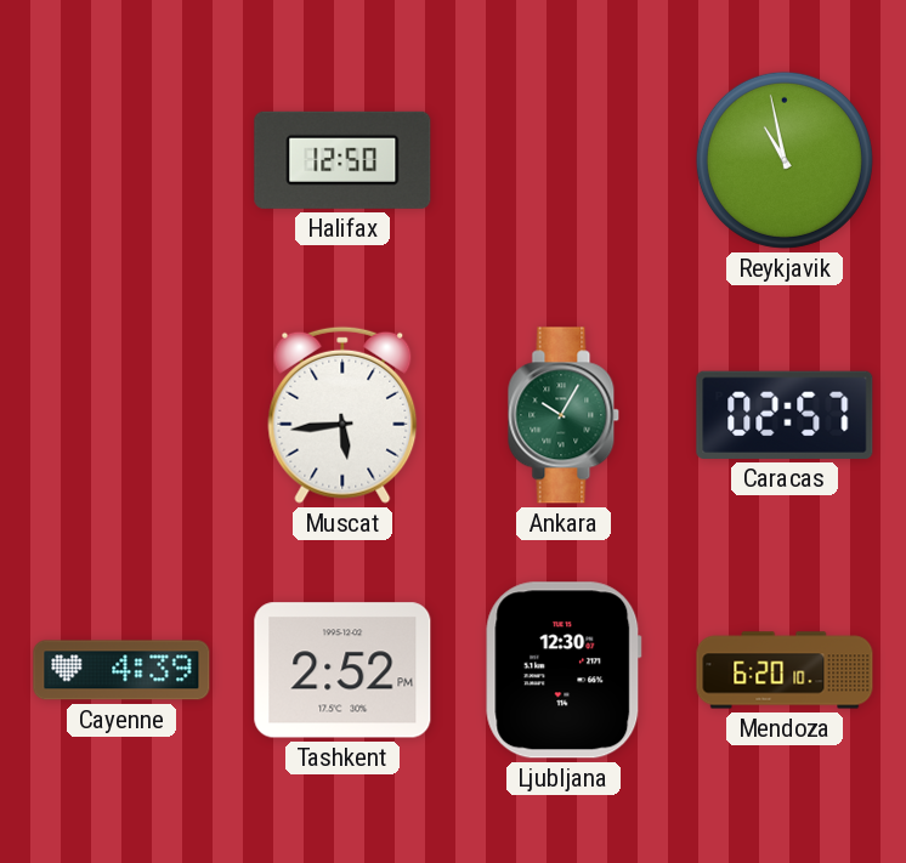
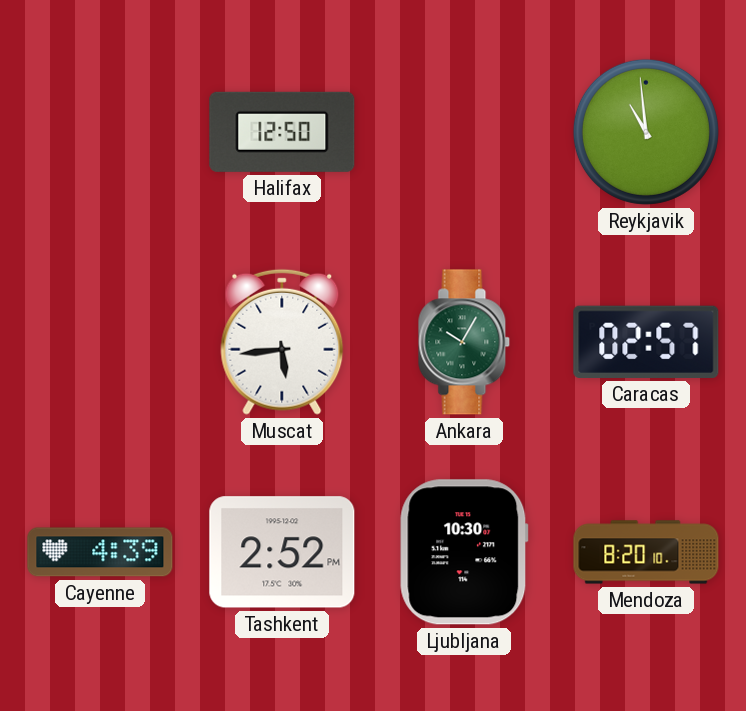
Reykjavik: 10:58 -> 10:59
Ljubljana: 12:30 -> 10:30
Mendoza: 6:20 -> 8:20
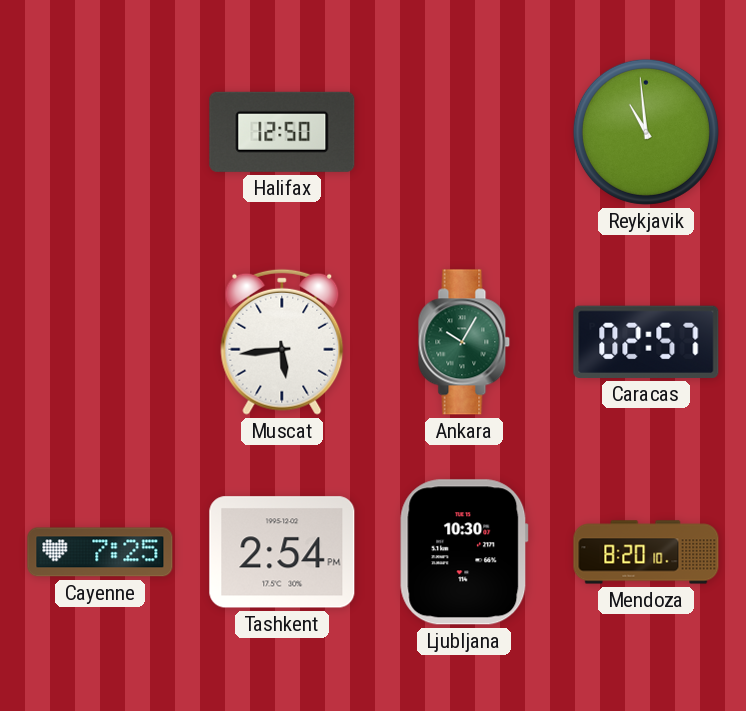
Cayenne: 4:39 -> 7:25
Tashkent: 2:52 -> 2:54
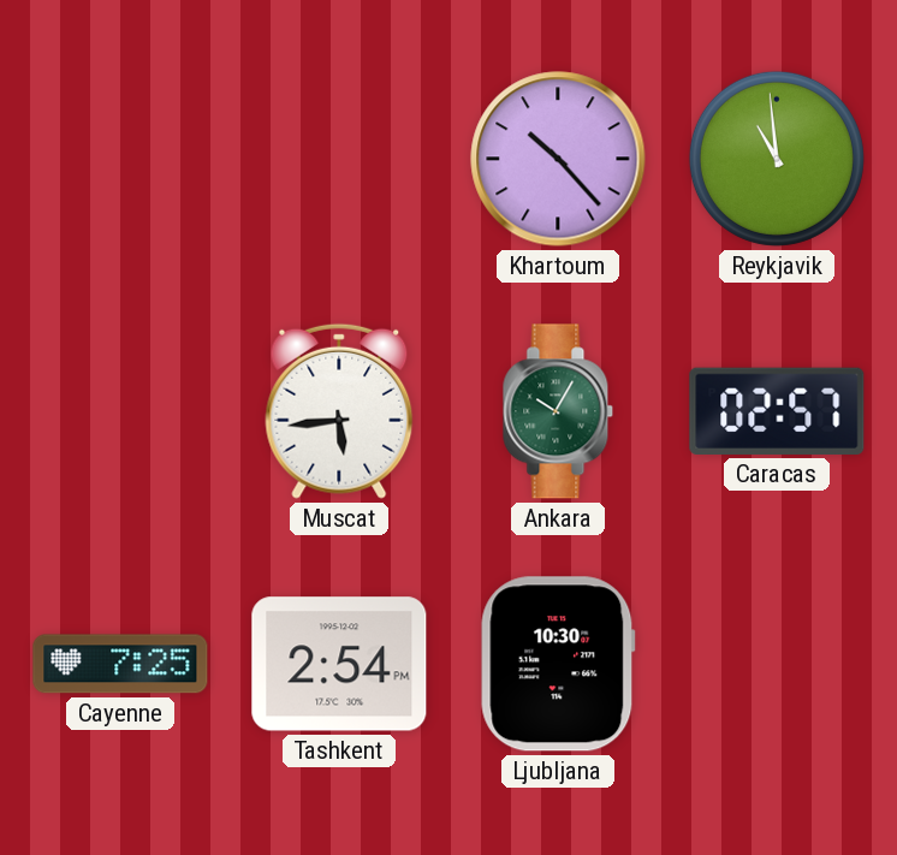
Halifax: 12:50 -> none
Khartoum: none -> 10:23
Mendoza: 8:20 -> none
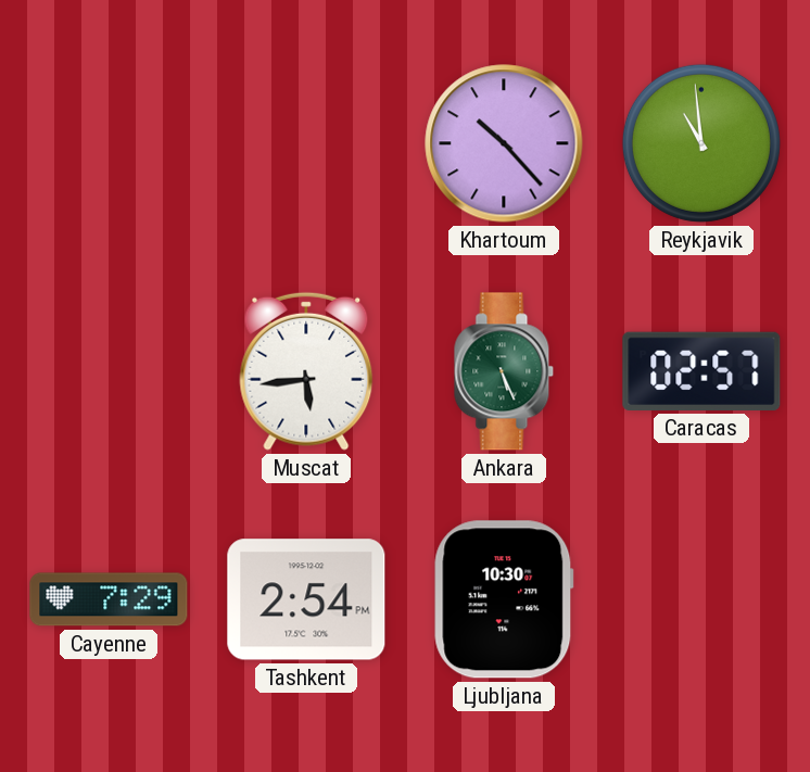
Ankara: 10:05 -> 5:26
Cayenne: 7:25 -> 7:29
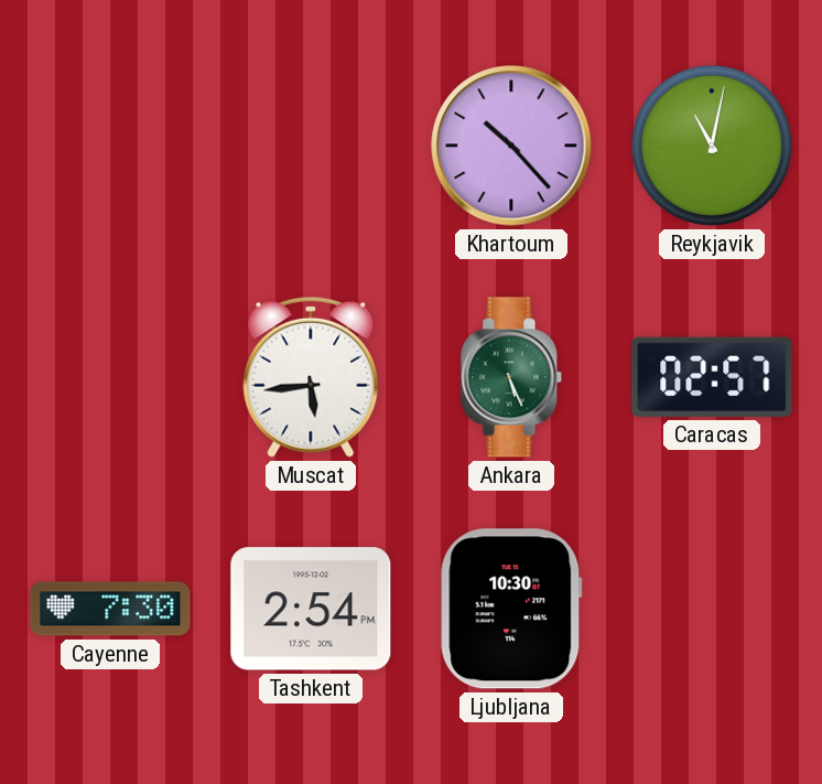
Reykjavik: 10:59 -> 11:02
Cayenne: 7:29 -> 7:30
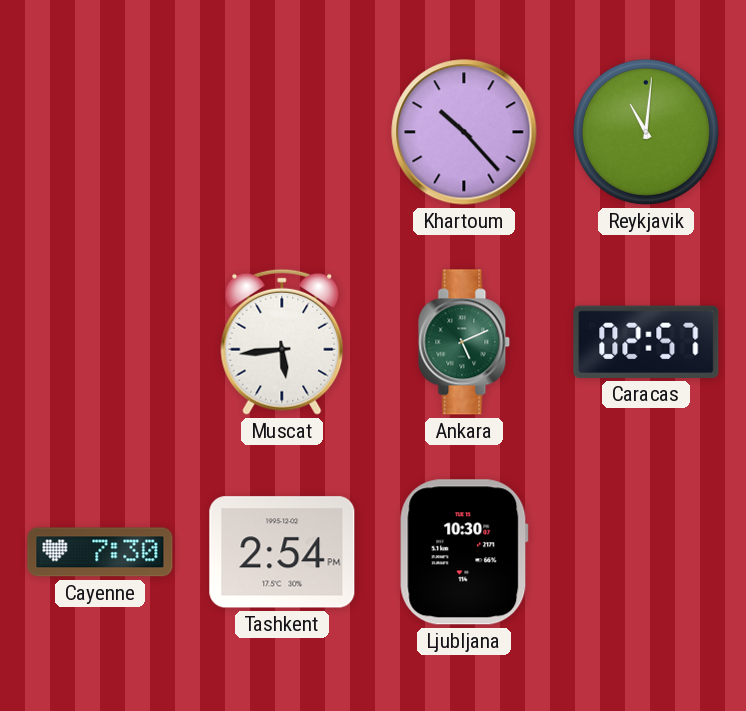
Reykjavik: 11:02 -> 11:01
Ankara: 5:26 -> 5:11
